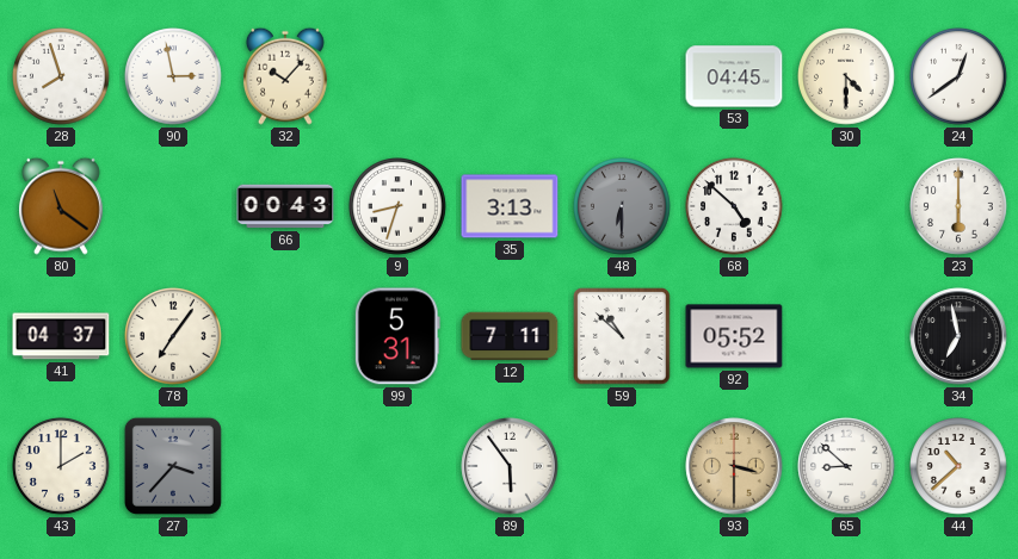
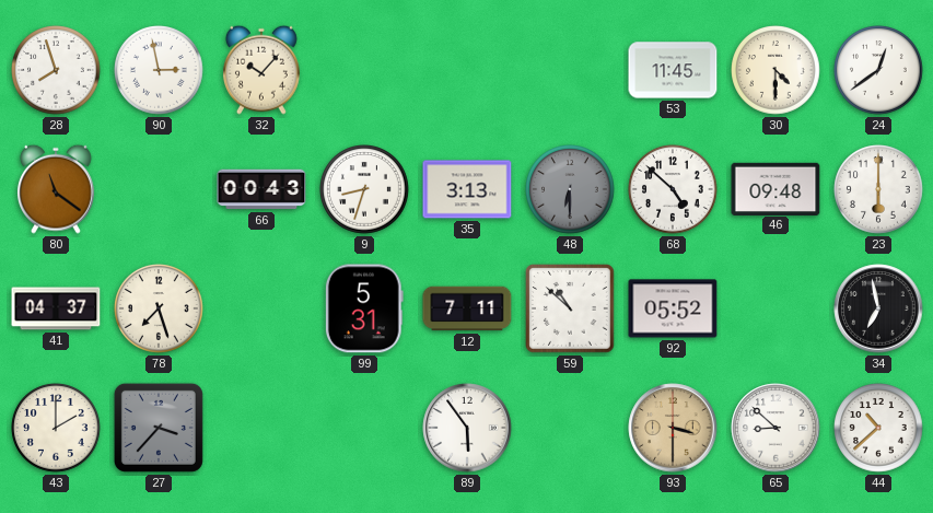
53: 04:45 -> 11:45
46: none -> 09:48
78: 7:06 -> 7:27
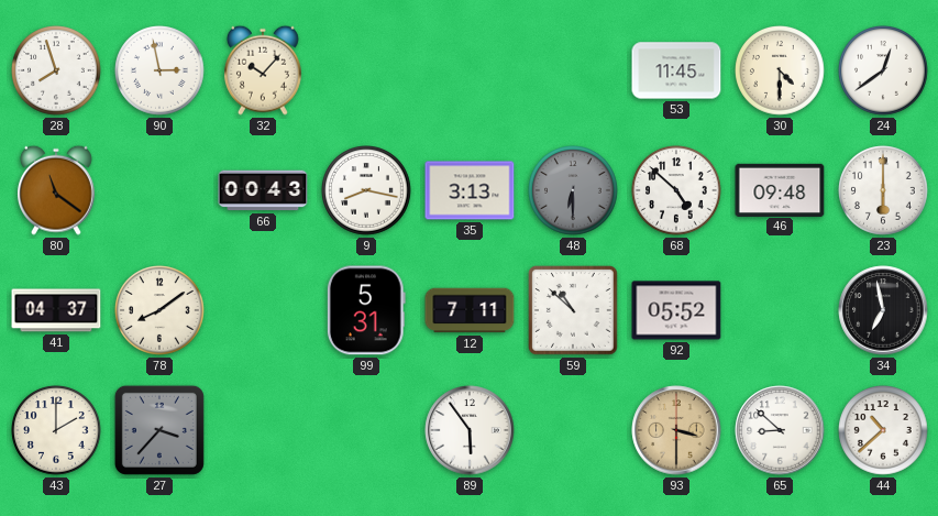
9: 8:33 -> 8:17
78: 7:27 -> 8:09
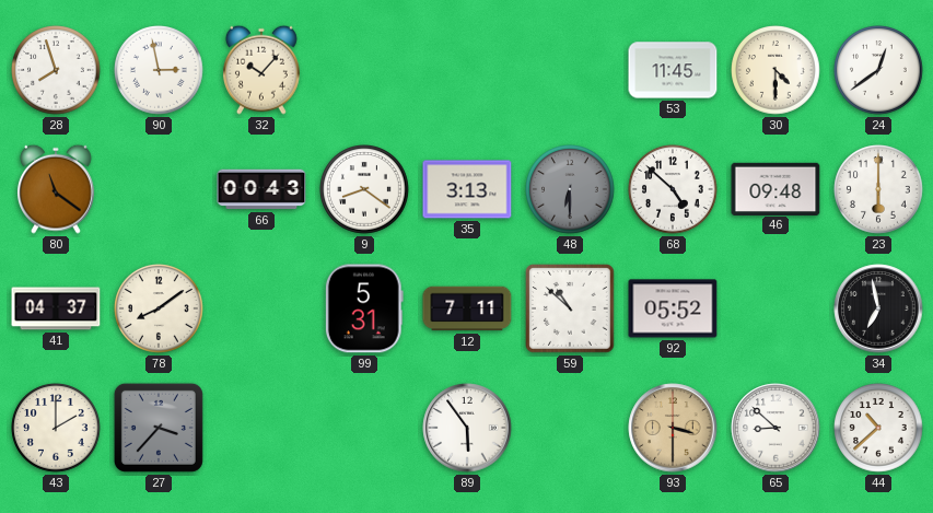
9: 8:17 -> 8:21
